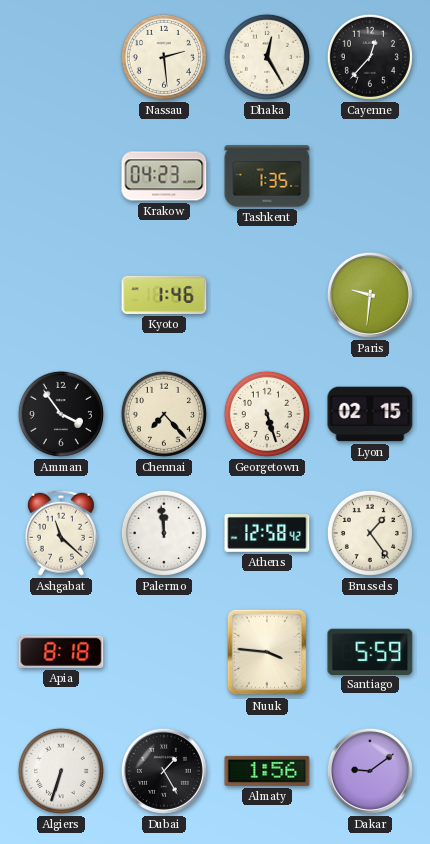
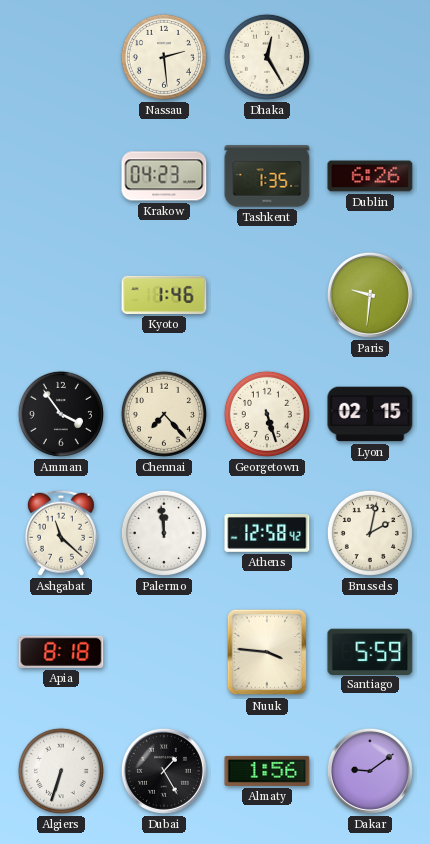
Cayenne: 12:37 -> none
Dublin: none -> 6:26
Brussels: 1:24 -> 2:02
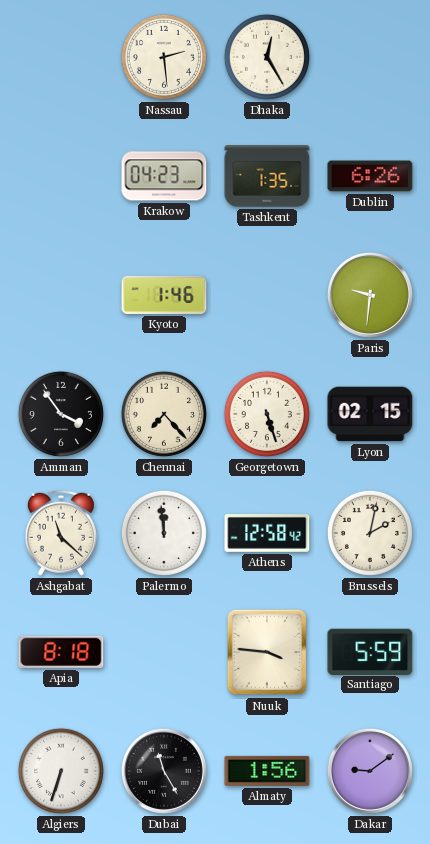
Dubai: 1:25 -> 11:25
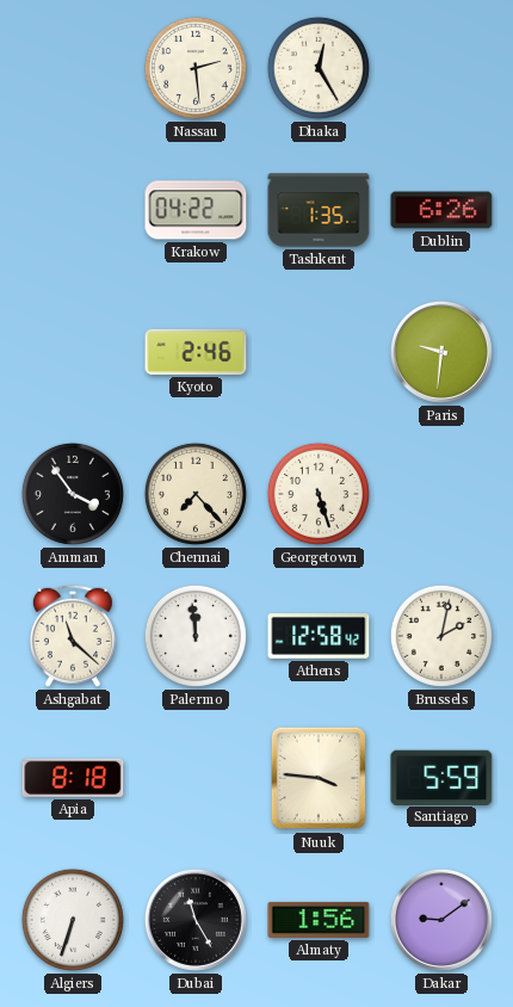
Krakow: 04:23 -> 04:22
Kyoto: 1:46 -> 2:46
Lyon: 02:15 -> none
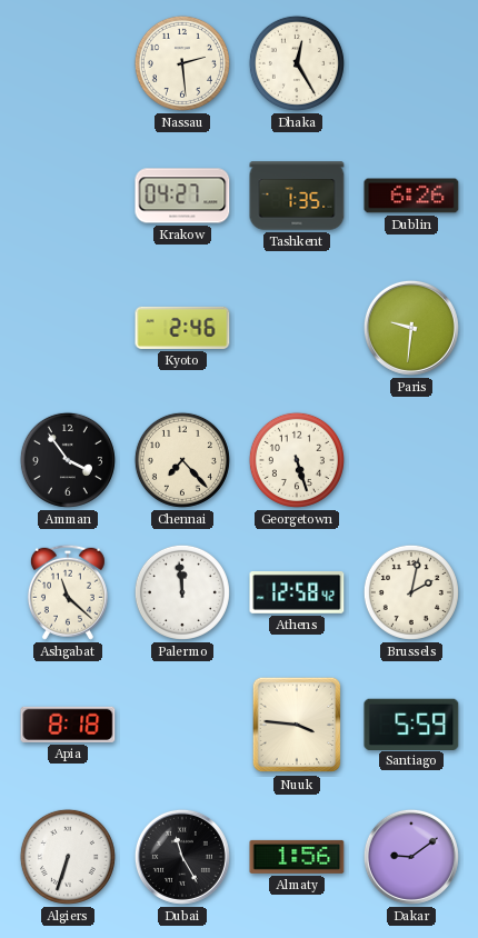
Krakow: 04:22 -> 04:27
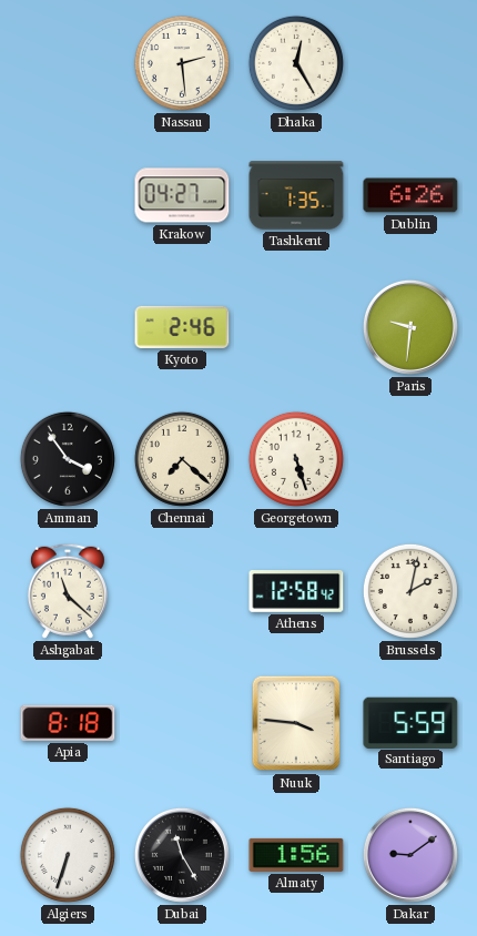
Chennai: 7:23 -> 7:22
Palermo: 11:59 -> none
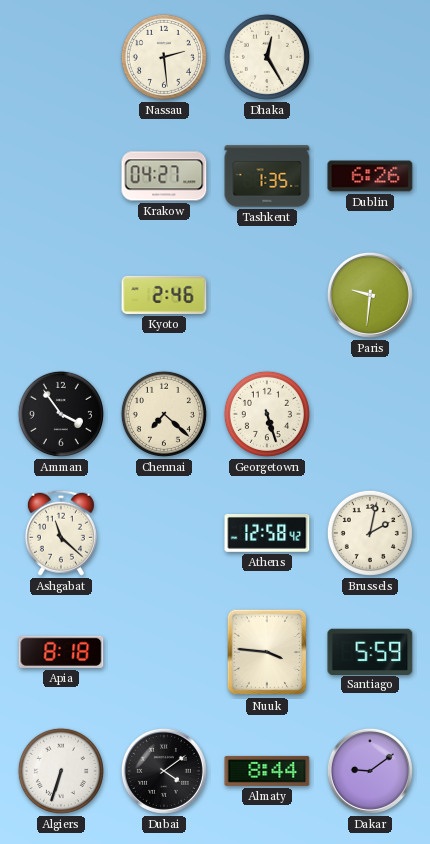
Dubai: 11:25 -> 4:09
Almaty: 1:56 -> 8:44
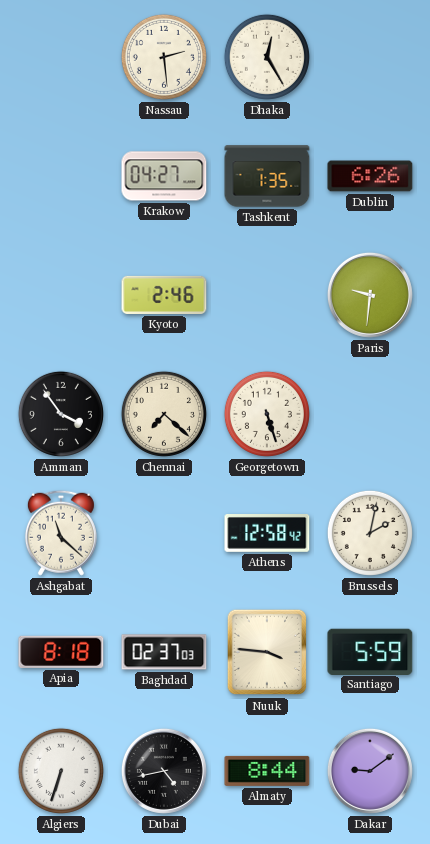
Baghdad: none -> 02:37
Dubai: 4:09 -> 4:43
